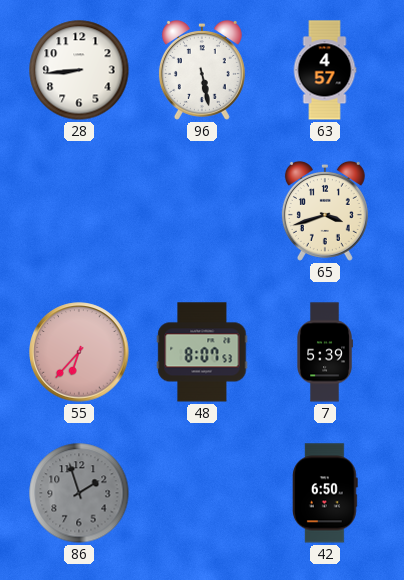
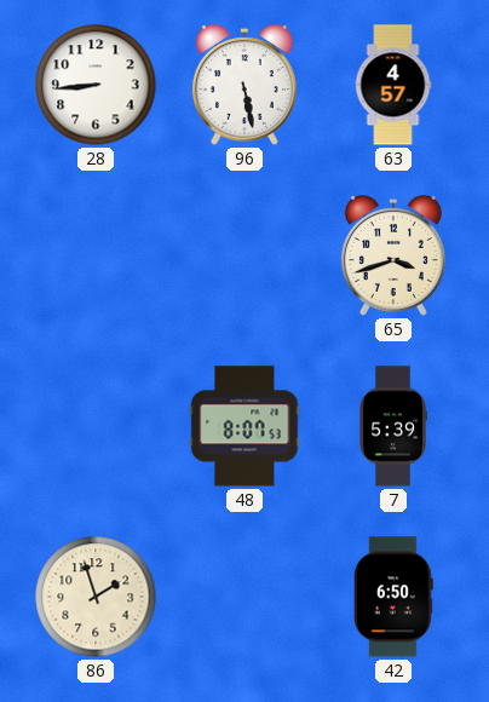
55: 6:37 -> none
86 dial: grey -> cream
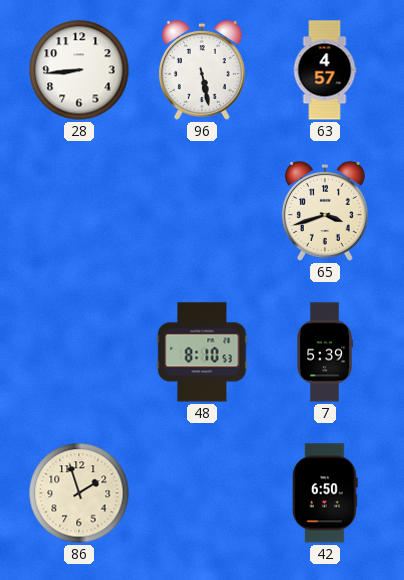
48: 8:07 -> 8:10
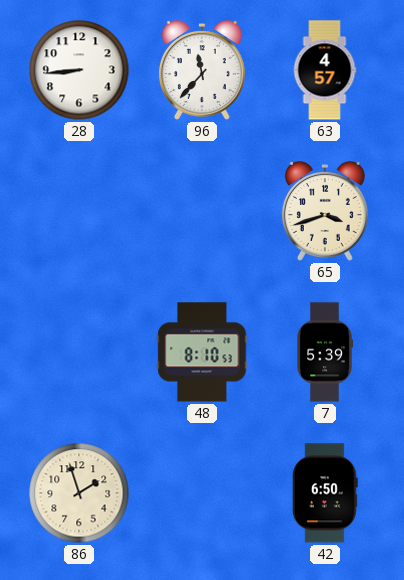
96: 5:28 -> 11:37
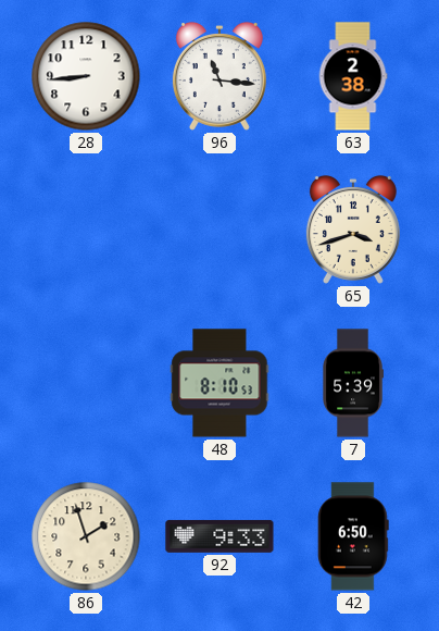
96: 11:37 -> 11:16
63: 4:57 -> 2:38
92: none -> 9:33
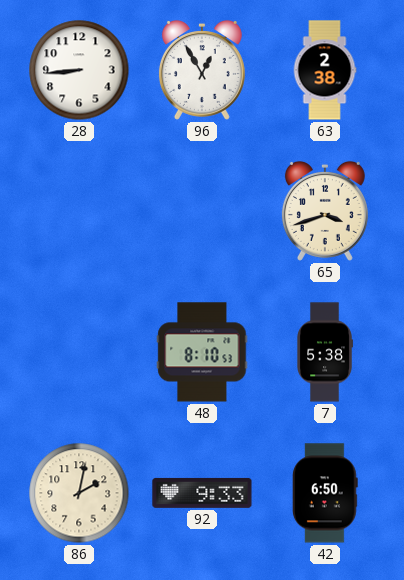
96: 11:16 -> 12:55
7: 5:39 -> 5:38
86: 1:57 -> 2:02
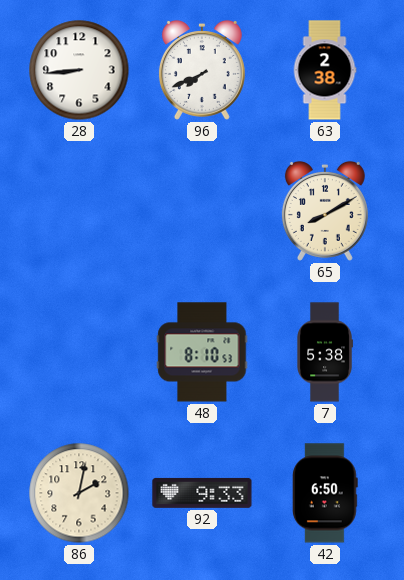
96: 12:55 -> 7:41
65: 3:42 -> 8:10
